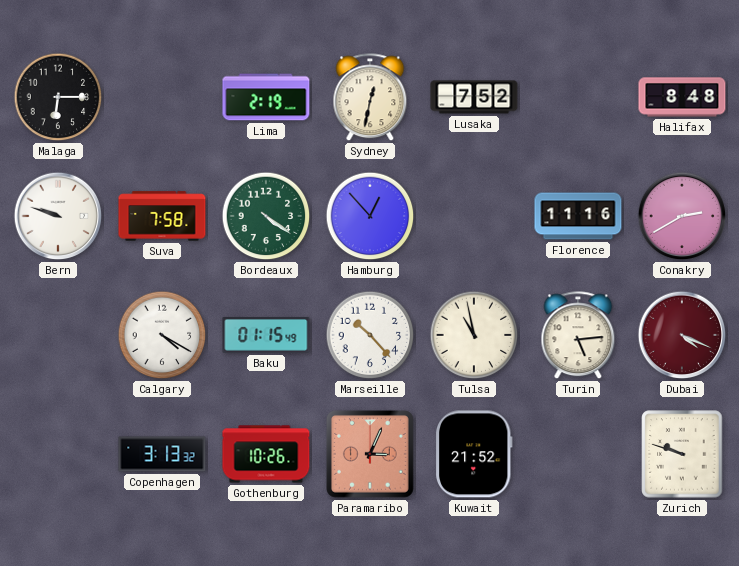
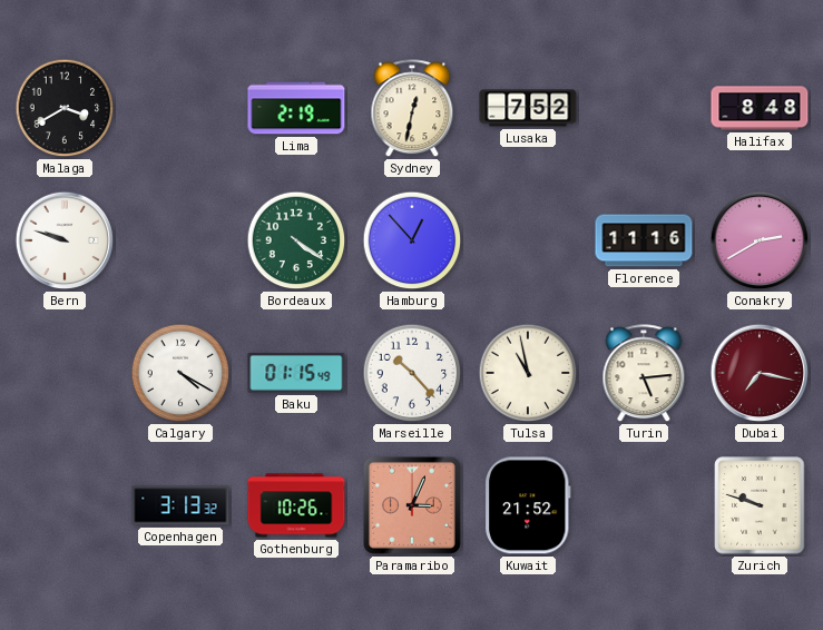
Malaga: 6:15 -> 3:40
Suva: 7:58 -> none
Dubai: 4:19 -> 7:17
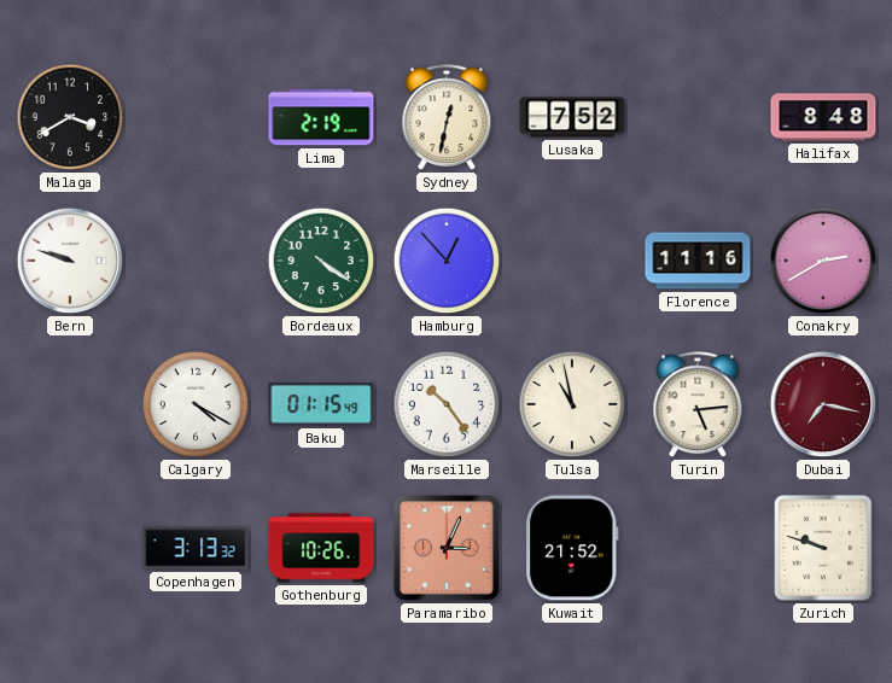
Marseille: 10:23 -> 10:24
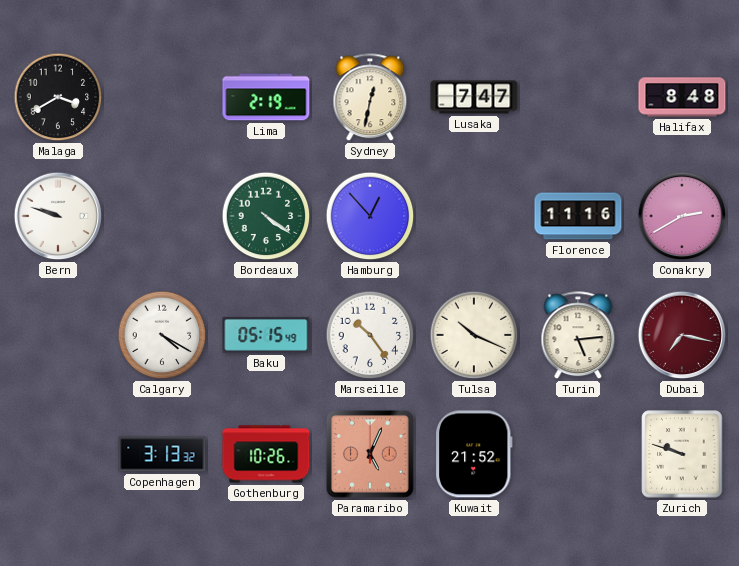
Lusaka: 7:52 -> 7:47
Baku: 01:15 -> 05:15
Tulsa: 10:58 -> 10:19
Paramaribo: 3:04 -> 5:04
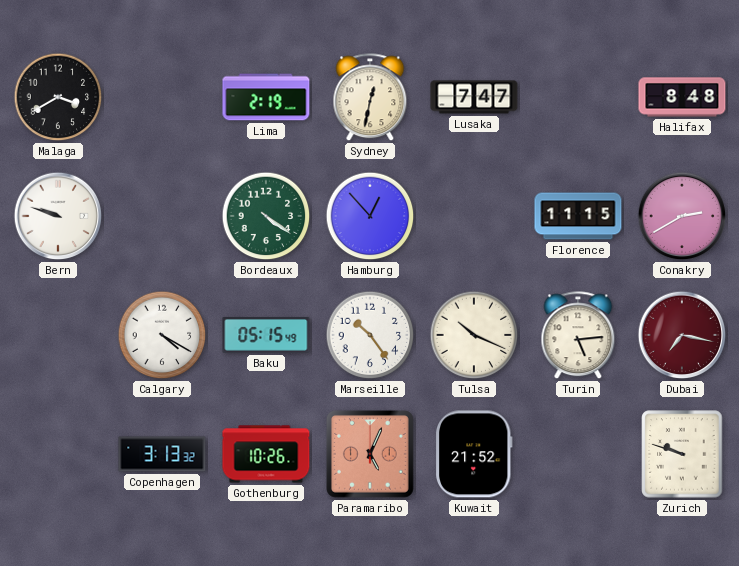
Florence: 11:16 -> 11:15
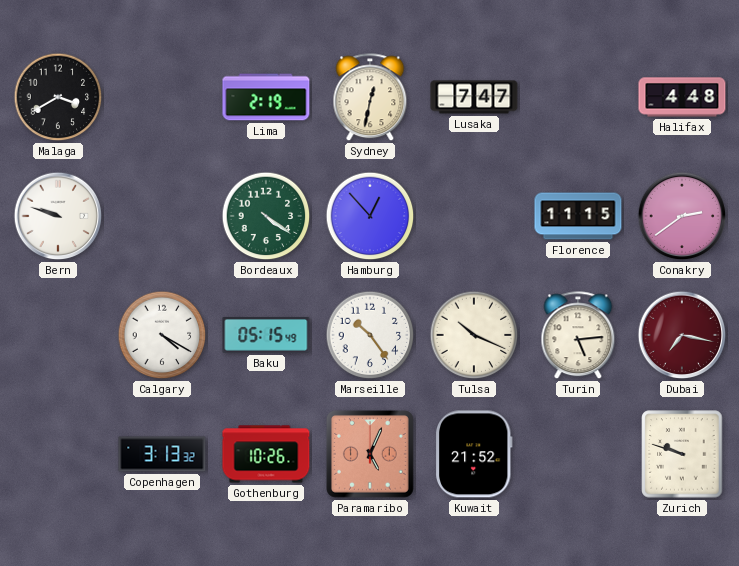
Halifax: 8:48 -> 4:48
Conakry: 2:40 -> 2:39
